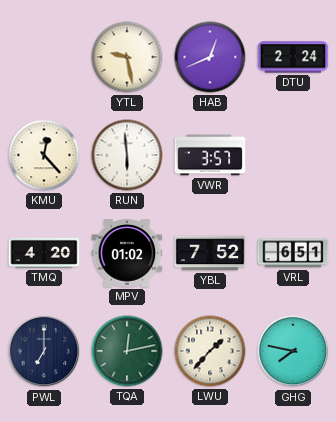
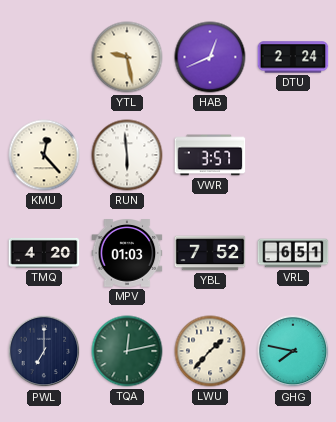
MPV: 01:02 -> 01:03
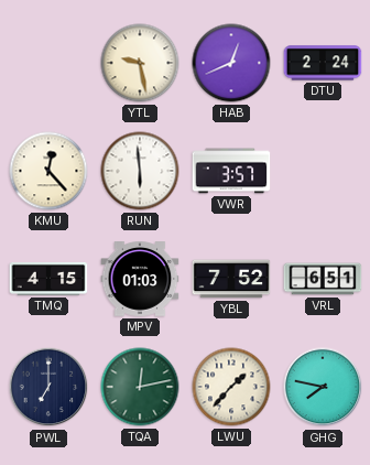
TMQ: 4:20 -> 4:15
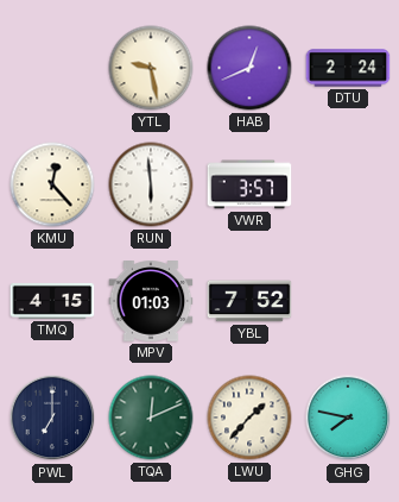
VRL: 6:51 -> none
TQA: 12:13 -> 12:11
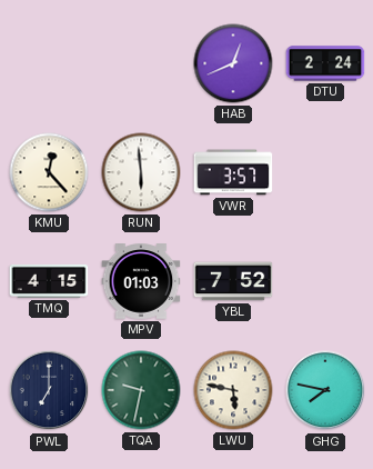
YTL: 9:28 -> none
TQA: 12:11 -> 9:32
LWU: 1:37 -> 5:47
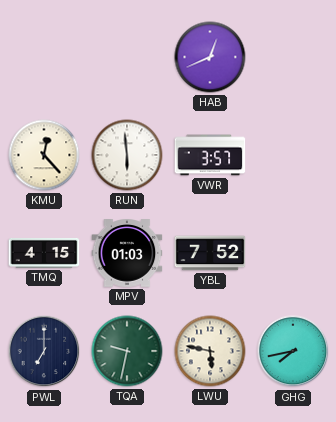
DTU: 2:24 -> none
GHG: 7:47 -> 7:43
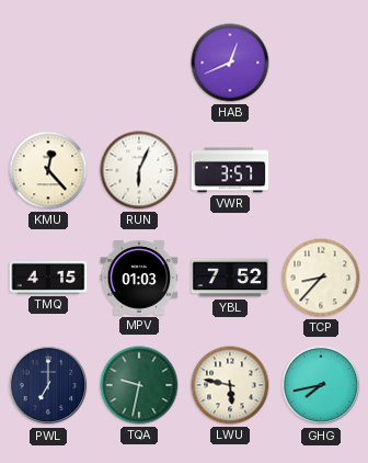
RUN: 5:59 -> 6:04
TCP: none -> 8:37
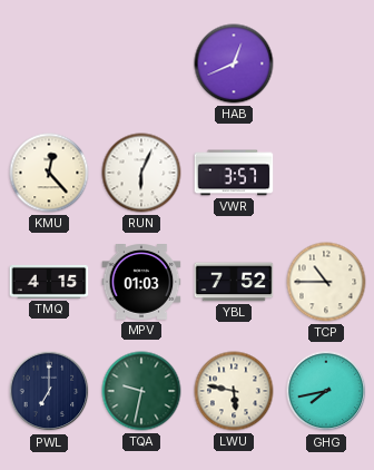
TCP: 8:37 -> 10:45
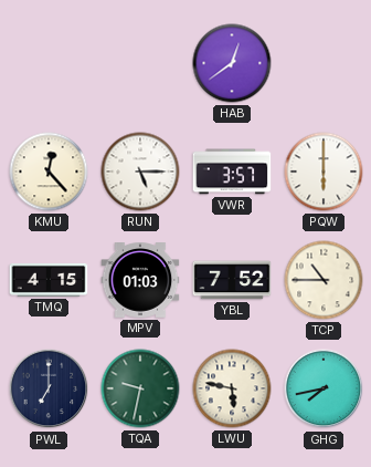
HAB: 12:41 -> 12:39
RUN: 6:04 -> 5:15
PQW: none -> 6:00
